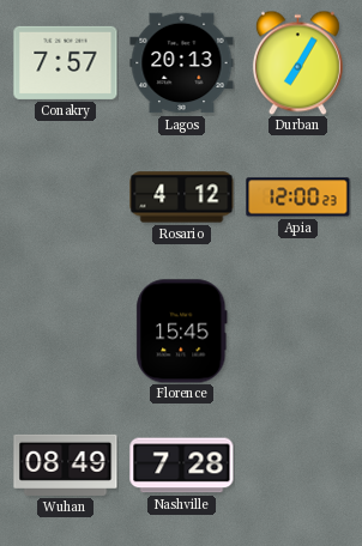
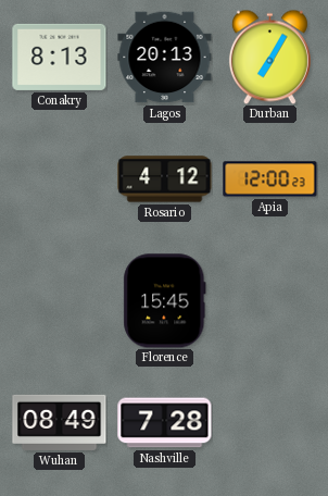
Conakry: 7:57 -> 8:13
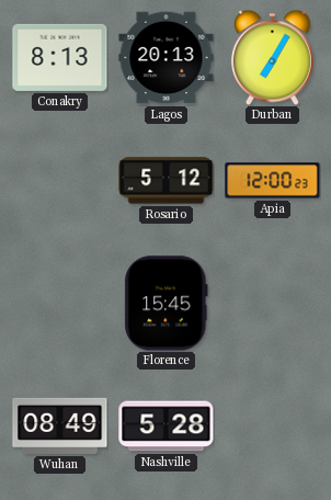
Rosario: 4:12 -> 5:12
Nashville: 7:28 -> 5:28
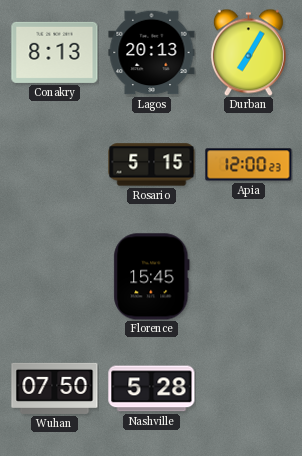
Rosario: 5:12 -> 5:15
Wuhan: 08:49 -> 07:50
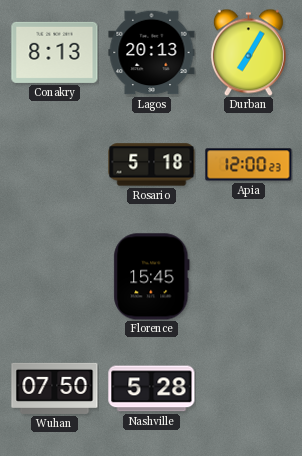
Rosario: 5:15 -> 5:18
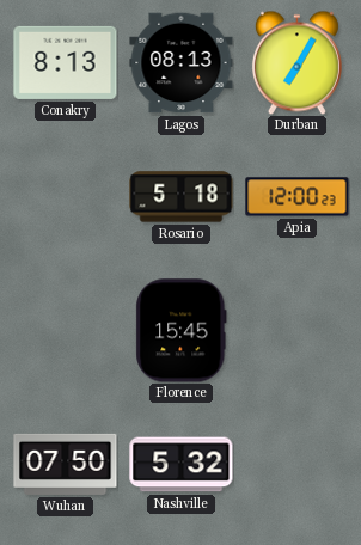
Lagos: 20:13 -> 08:13
Nashville: 5:28 -> 5:32
